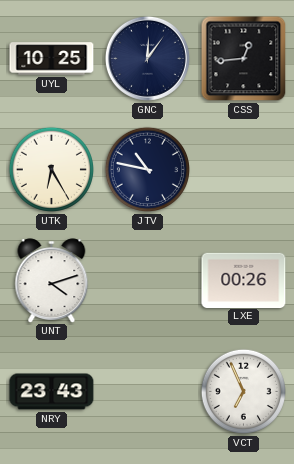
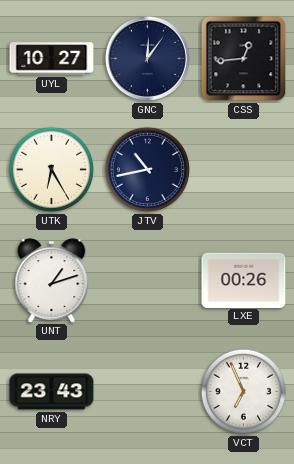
UYL: 10:25 -> 10:27
JTV: 10:47 -> 10:43
UNT: 4:12 -> 1:12
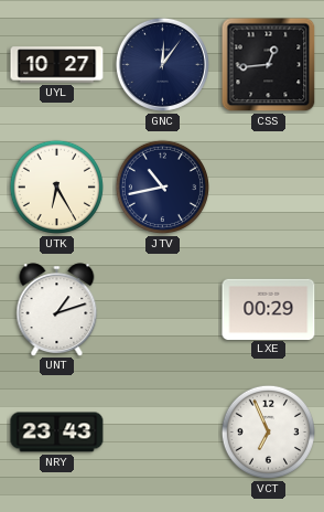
LXE: 00:26 -> 00:29
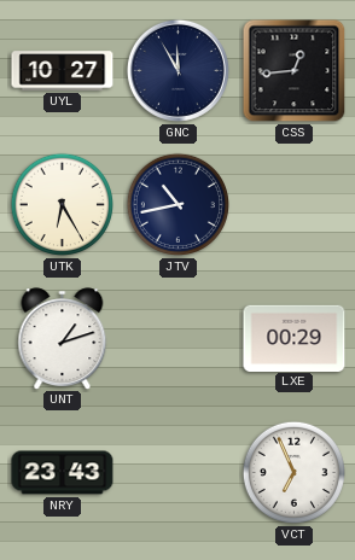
GNC: 12:06 -> 11:55
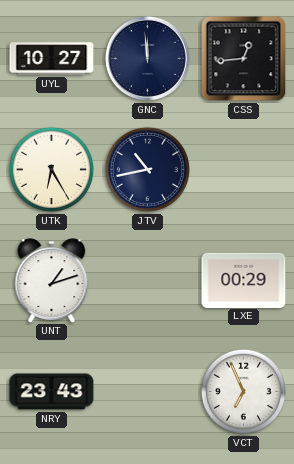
GNC: 11:55 -> 11:59
